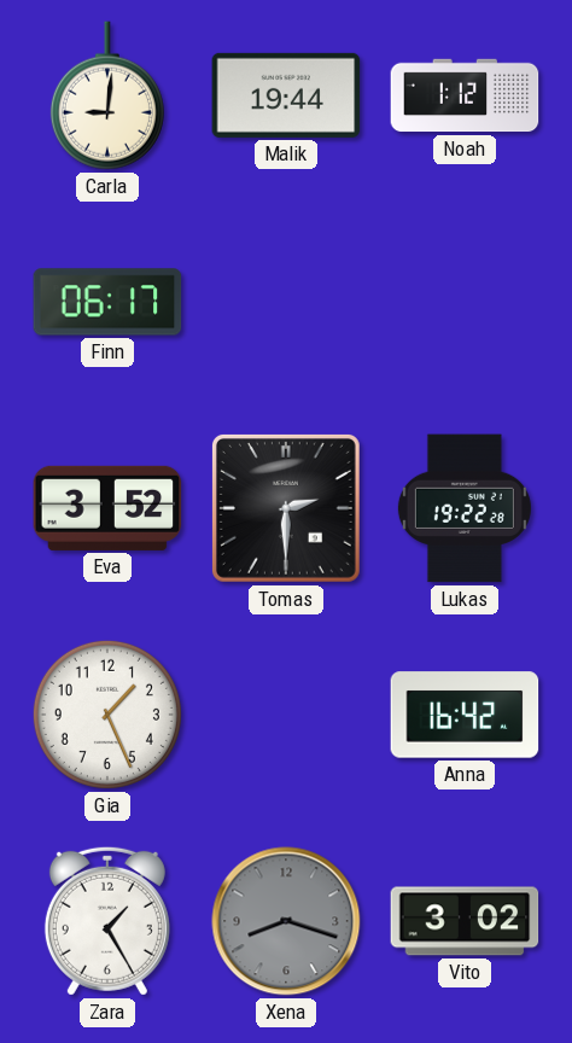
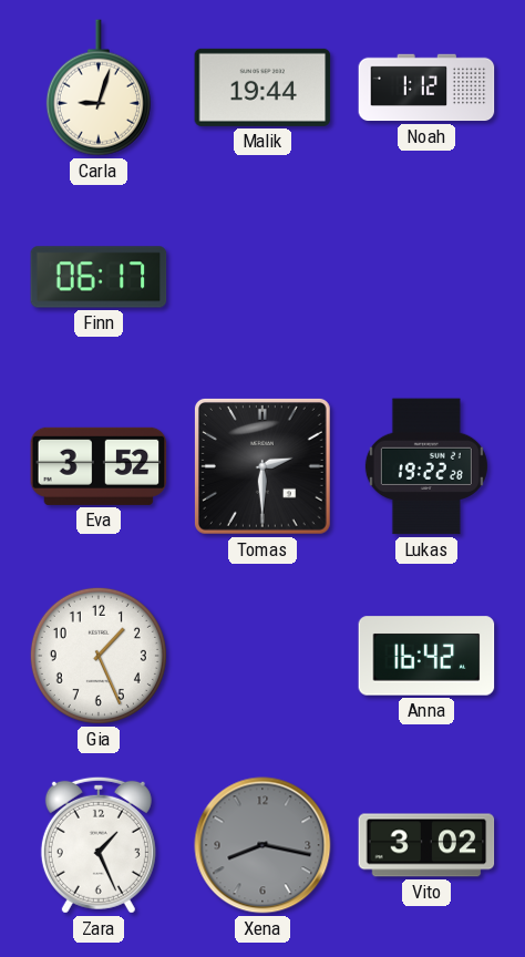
Carla: 9:01 -> 9:03
Zara: 1:25 -> 1:26
Xena: 8:18 -> 8:17
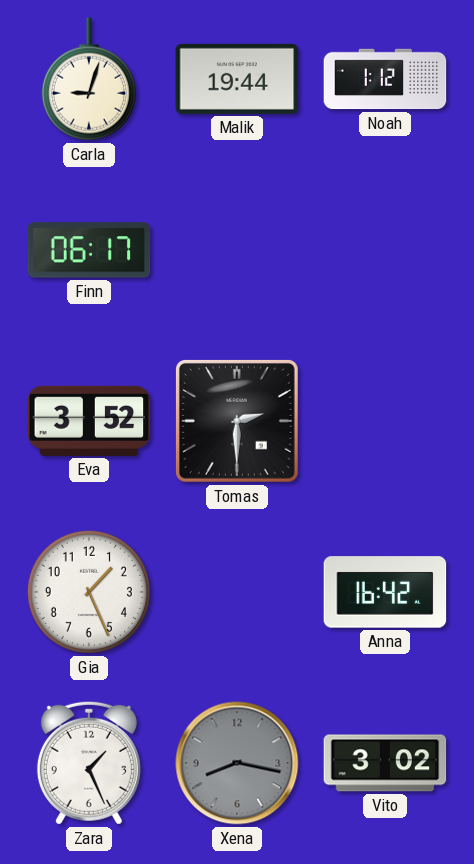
Lukas: 19:22 -> none
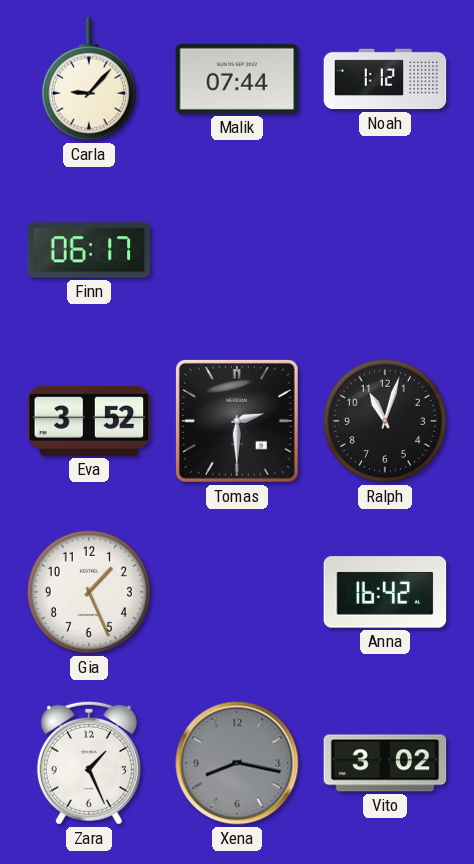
Carla: 9:03 -> 9:07
Malik: 19:44 -> 07:44
Ralph: none -> 11:03
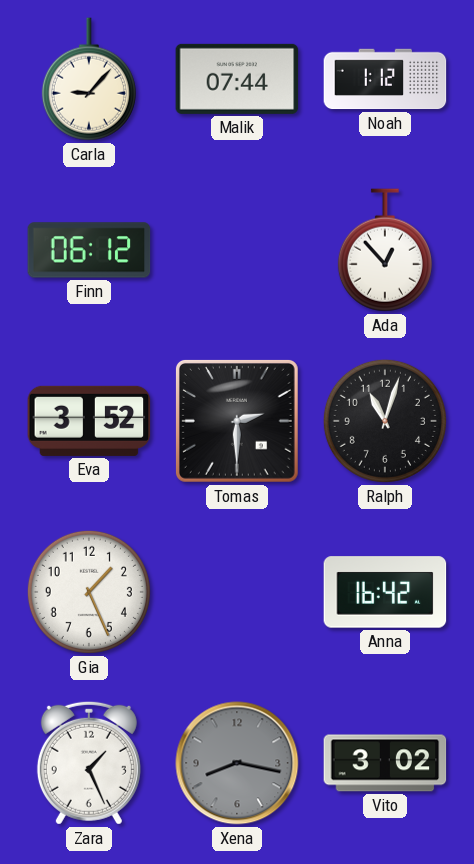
Finn: 06:17 -> 06:12
Ada: none -> 12:53
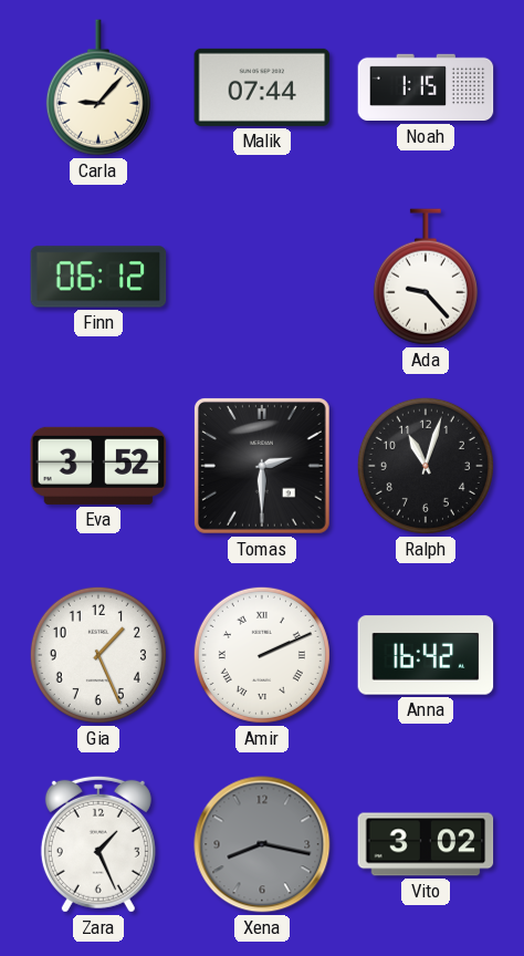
Noah: 1:12 -> 1:15
Ada: 12:53 -> 9:23
Amir: none -> 2:11
